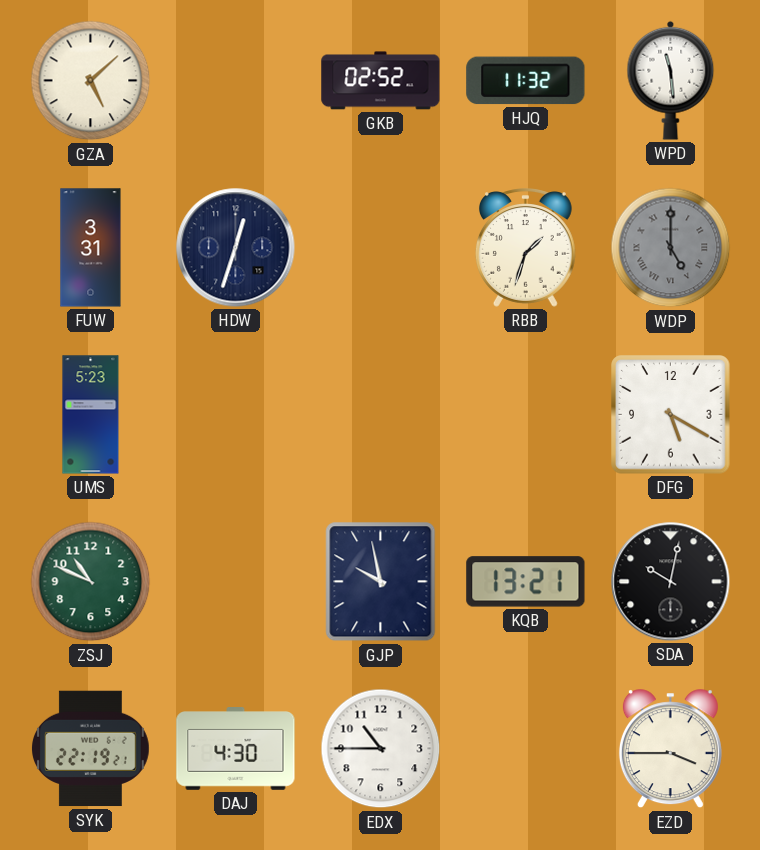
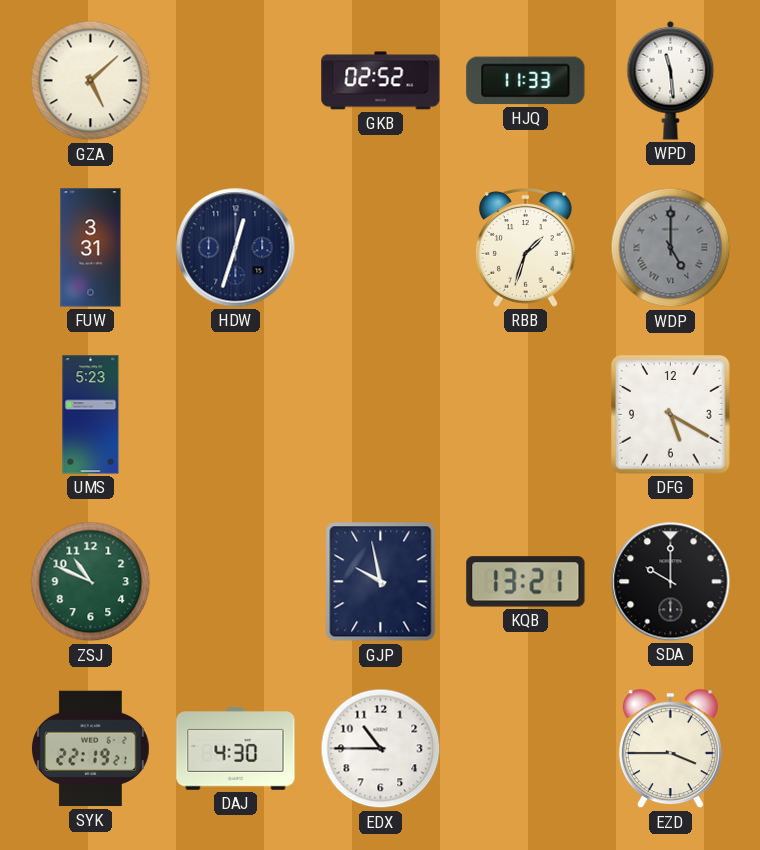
HJQ: 11:32 -> 11:33
SDA: 10:02 -> 10:00
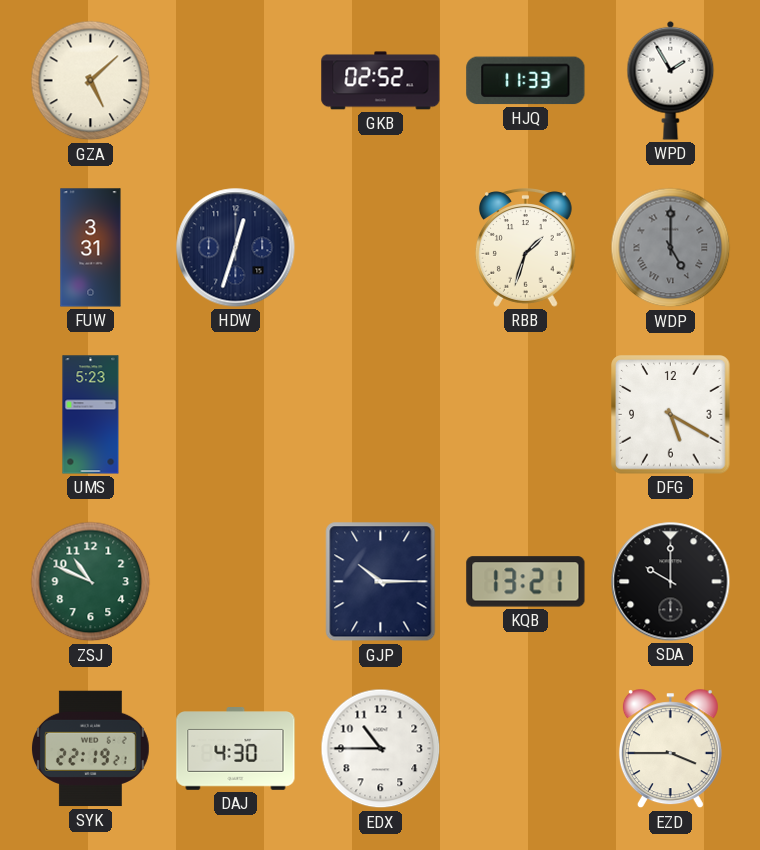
WPD: 11:29 -> 1:55
GJP: 9:58 -> 10:15
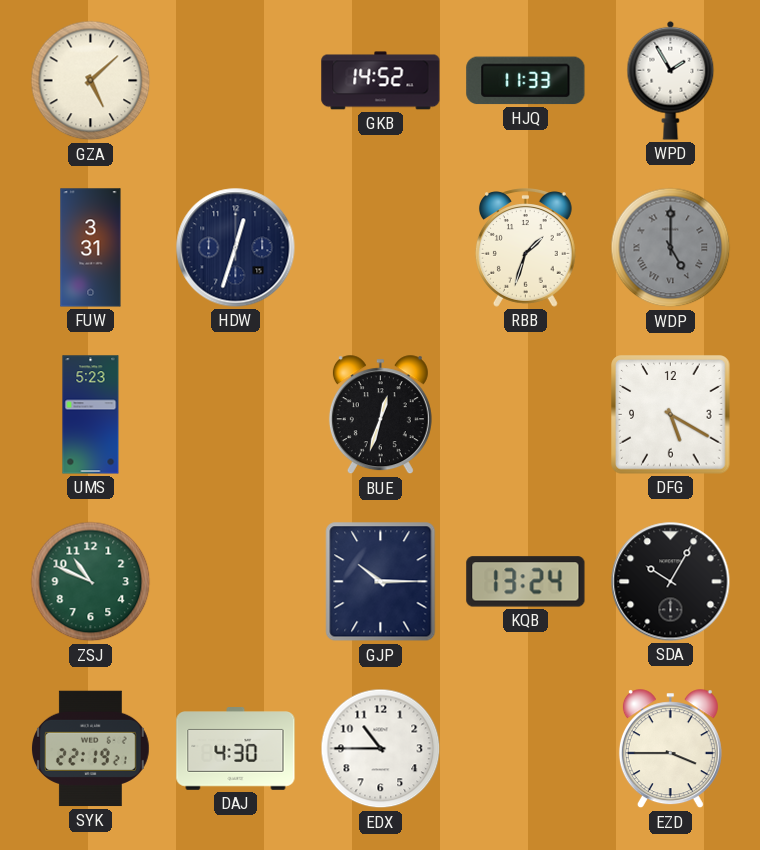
GKB: 02:52 -> 14:52
BUE: none -> 12:33
KQB: 13:21 -> 13:24
SDA: 10:00 -> 10:05
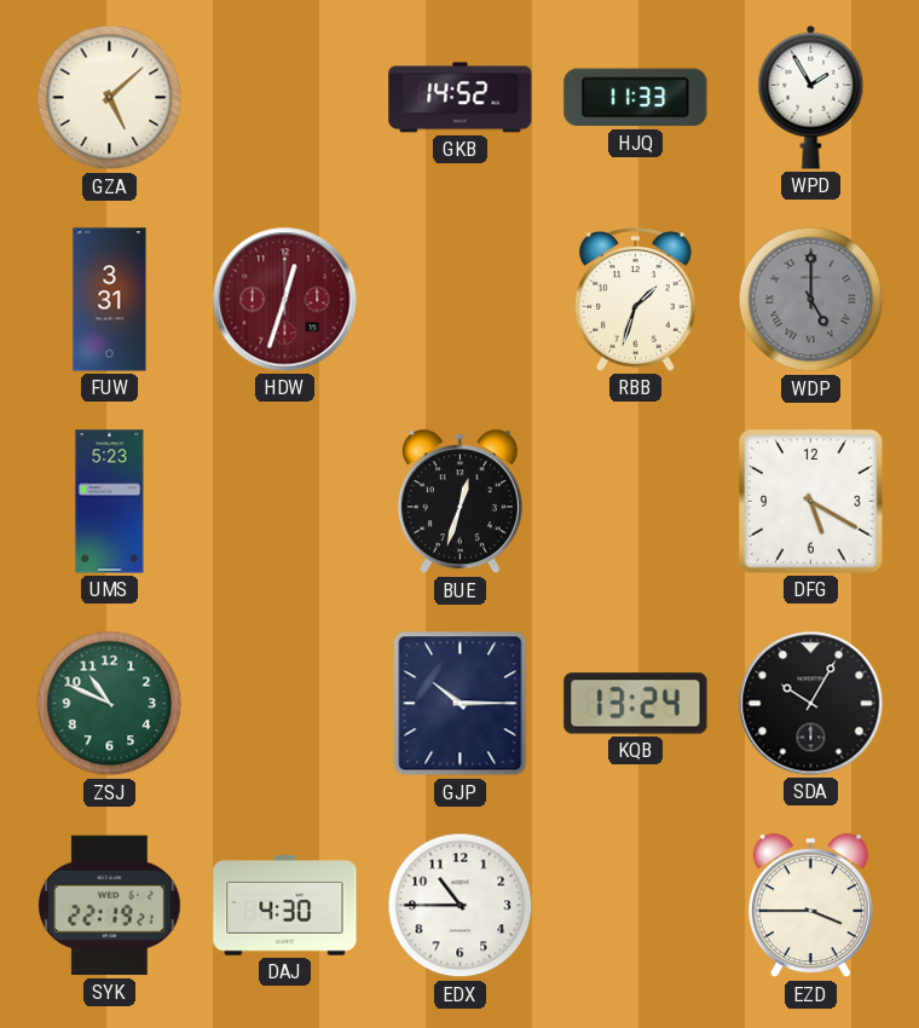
HDW dial: navy -> burgundy
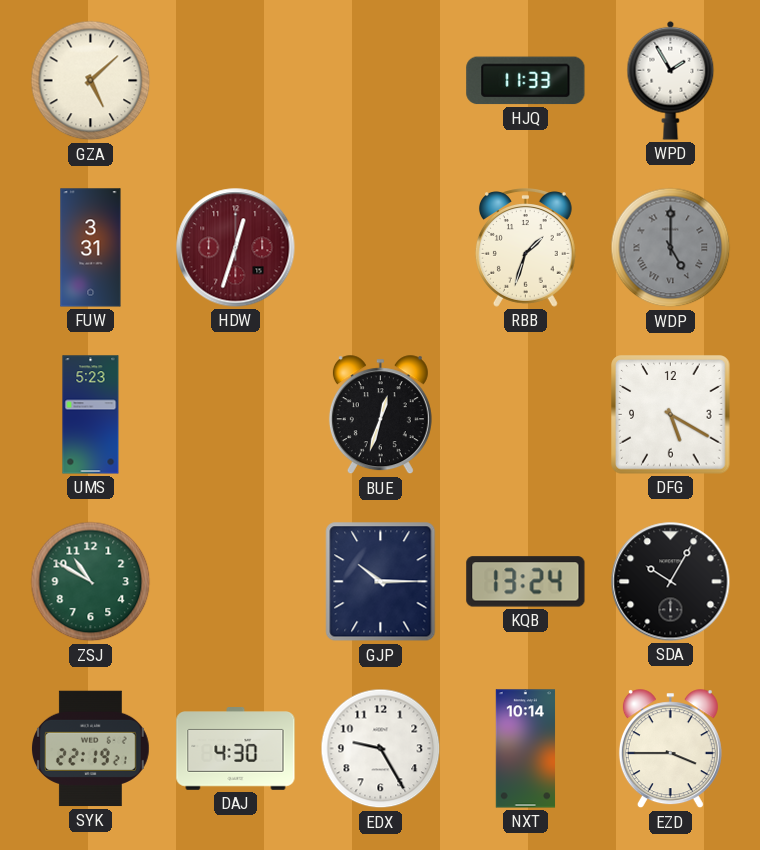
GKB: 14:52 -> none
ZSJ: 10:49 -> 10:50
EDX: 10:45 -> 9:25
NXT: none -> 10:14
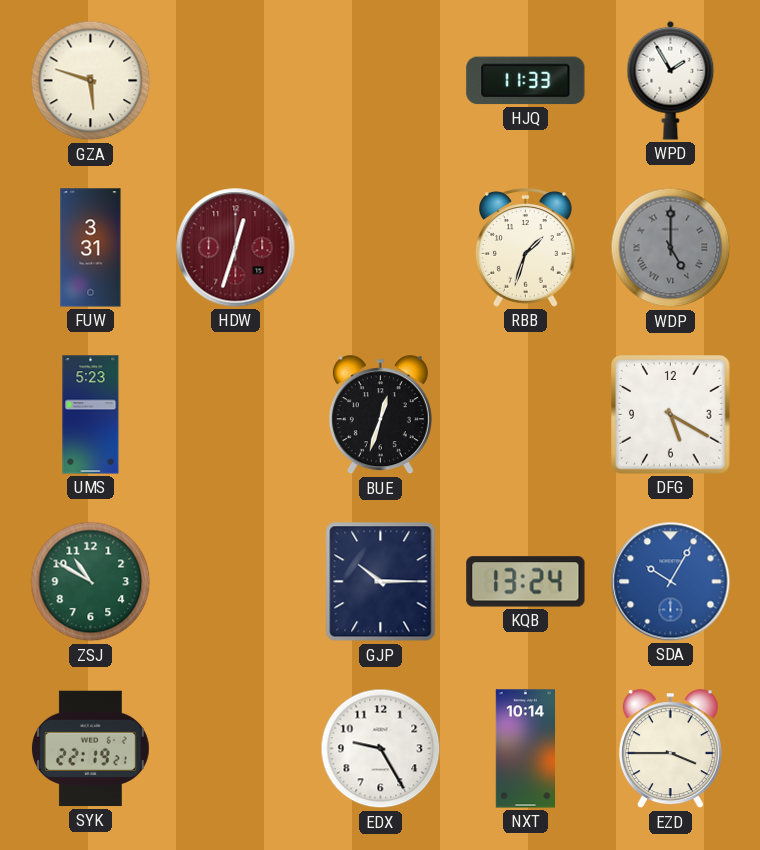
GZA: 5:08 -> 5:48
SDA dial: black -> blue
DAJ: 4:30 -> none
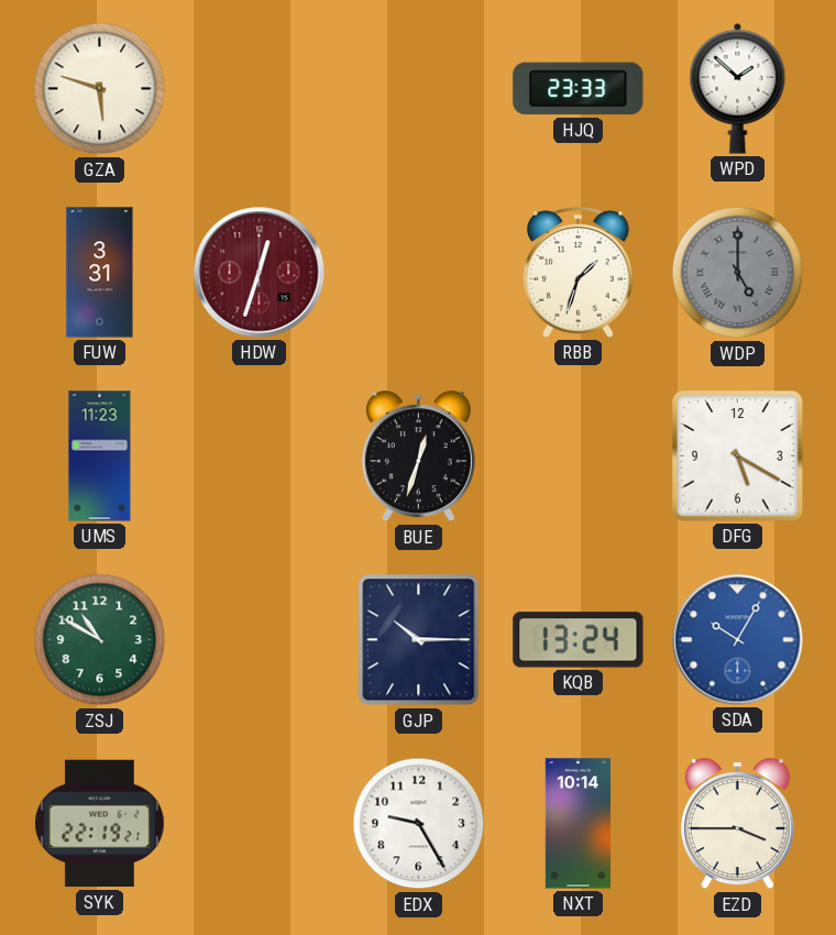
HJQ: 11:33 -> 23:33
WPD: 1:55 -> 1:52
UMS: 5:23 -> 11:23
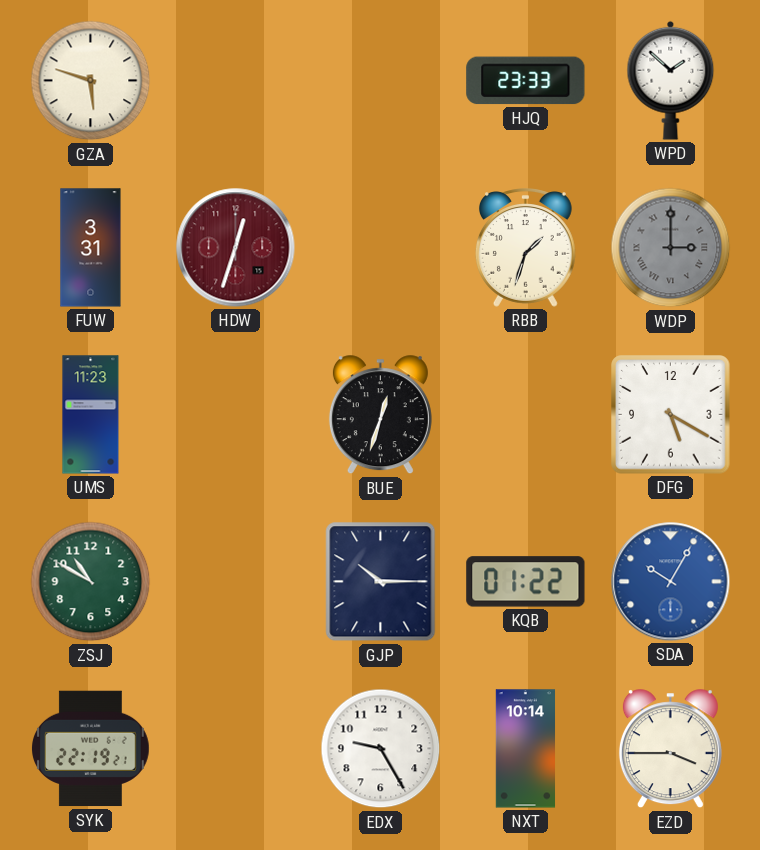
WDP: 5:00 -> 3:00
KQB: 13:24 -> 01:22
